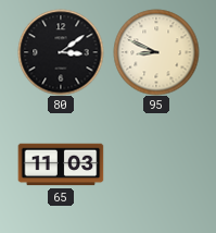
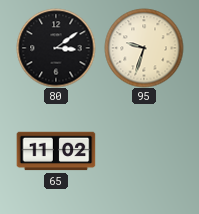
95: 8:49 -> 9:33
65: 11:03 -> 11:02
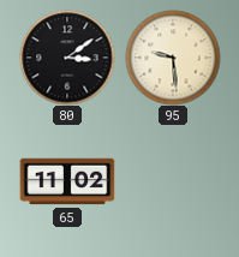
95: 9:33 -> 9:29
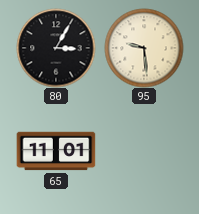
80: 3:09 -> 3:05
65: 11:02 -> 11:01
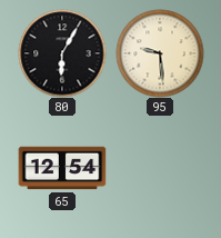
80: 3:05 -> 6:05
65: 11:01 -> 12:54
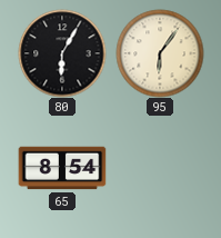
95: 9:29 -> 6:06
65: 12:54 -> 8:54
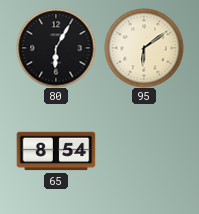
95: 6:06 -> 6:09
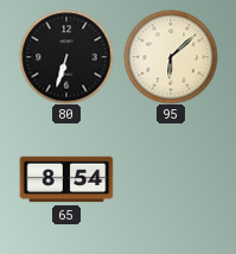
80: 6:05 -> 6:33
95: 6:09 -> 6:08
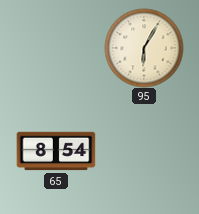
80: 6:33 -> none
95: 6:08 -> 6:05
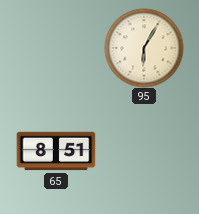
65: 8:54 -> 8:51
